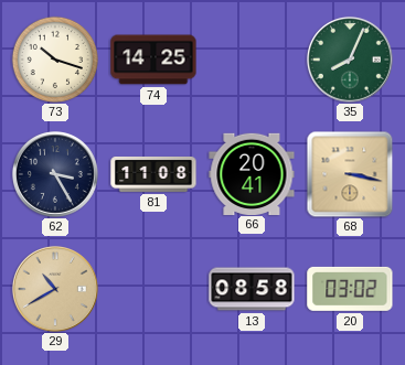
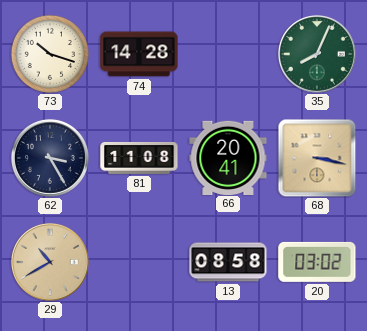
74: 14:25 -> 14:28
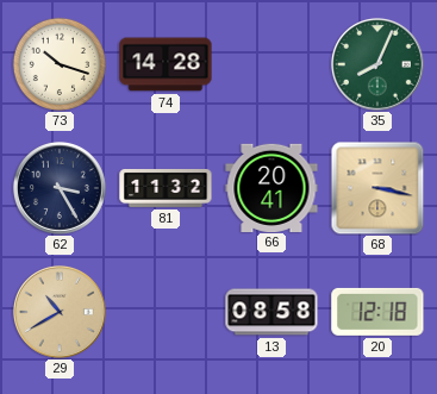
81: 11:08 -> 11:32
20: 03:02 -> 12:18
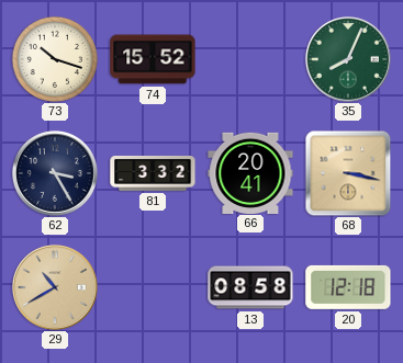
74: 14:28 -> 15:52
81: 11:32 -> 3:32
